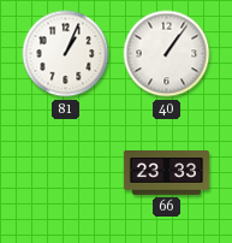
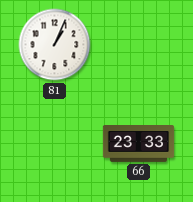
40: 1:06 -> none
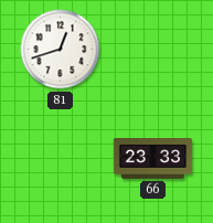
81: 1:04 -> 12:42
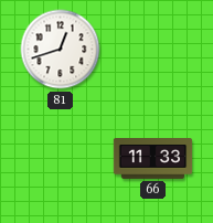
66: 23:33 -> 11:33
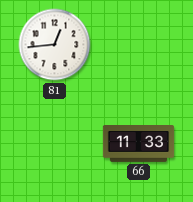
81: 12:42 -> 12:44
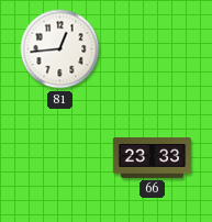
66: 11:33 -> 23:33
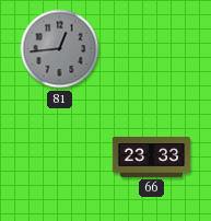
81 dial: white -> grey
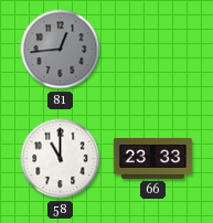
58: none -> 11:00
